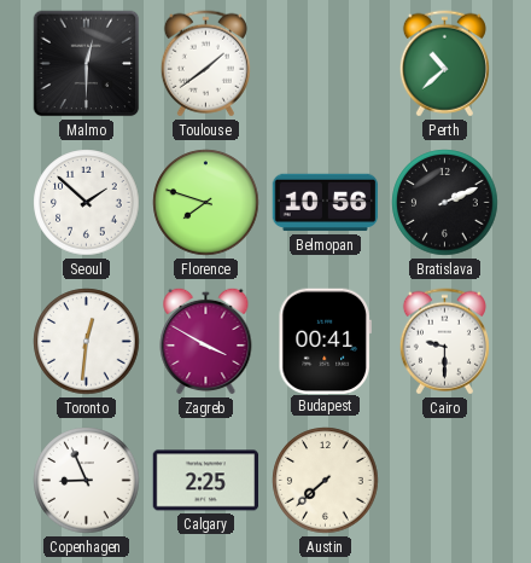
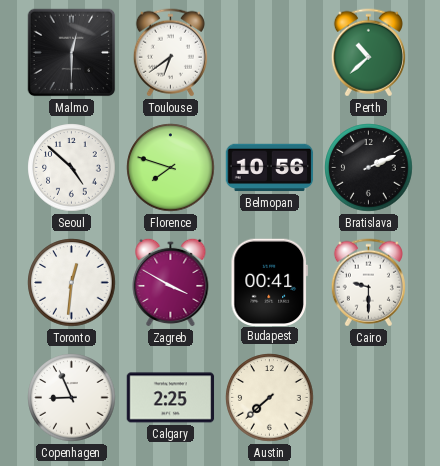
Toulouse: 1:39 -> 6:39
Seoul: 1:52 -> 4:52
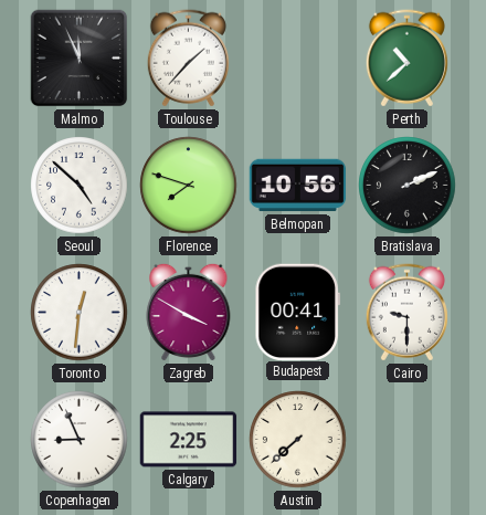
Malmo: 12:30 -> 11:56
Toulouse: 6:39 -> 1:37
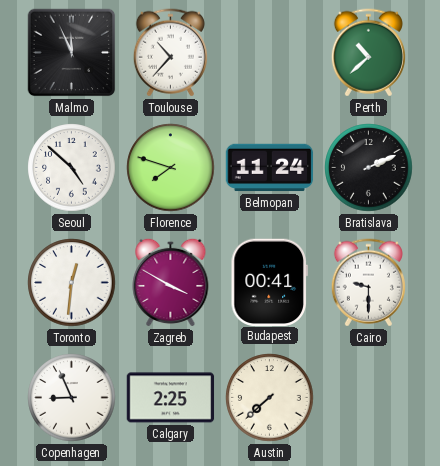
Toulouse: 1:37 -> 10:37
Belmopan: 10:56 -> 11:24
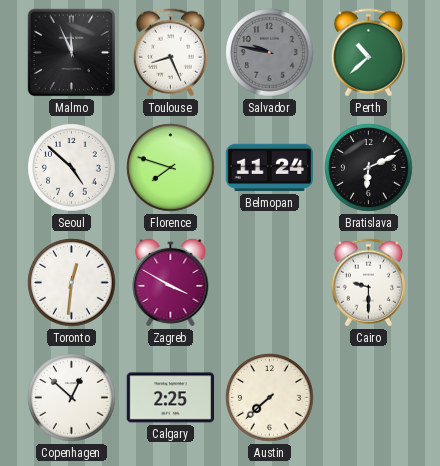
Toulouse: 10:37 -> 8:26
Salvador: none -> 9:47
Bratislava: 2:11 -> 6:11
Budapest: 00:41 -> none
Copenhagen: 8:56 -> 12:52
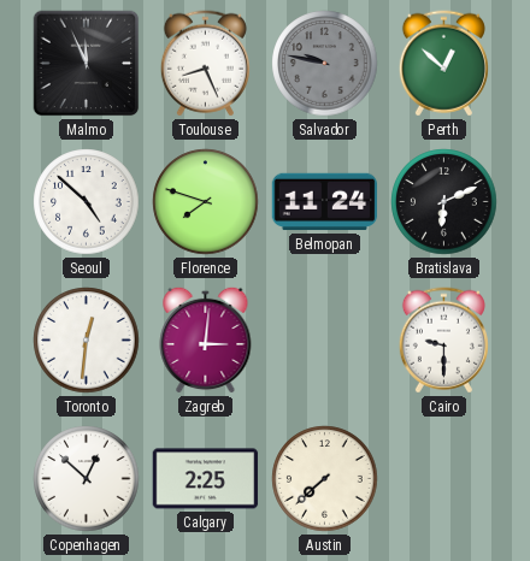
Perth: 10:38 -> 12:52
Zagreb: 3:50 -> 3:01
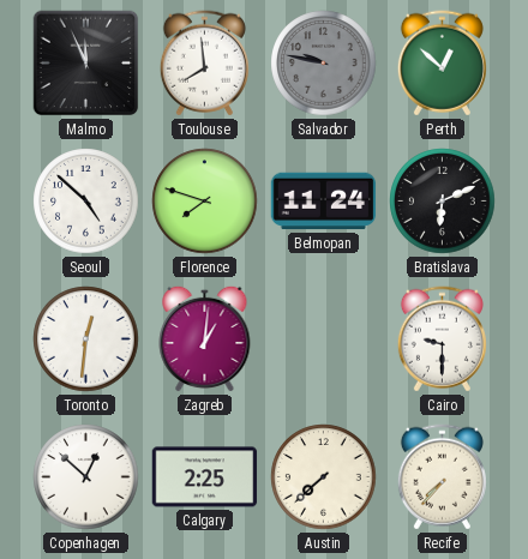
Toulouse: 8:26 -> 7:59
Zagreb: 3:01 -> 1:01
Recife: none -> 7:37
